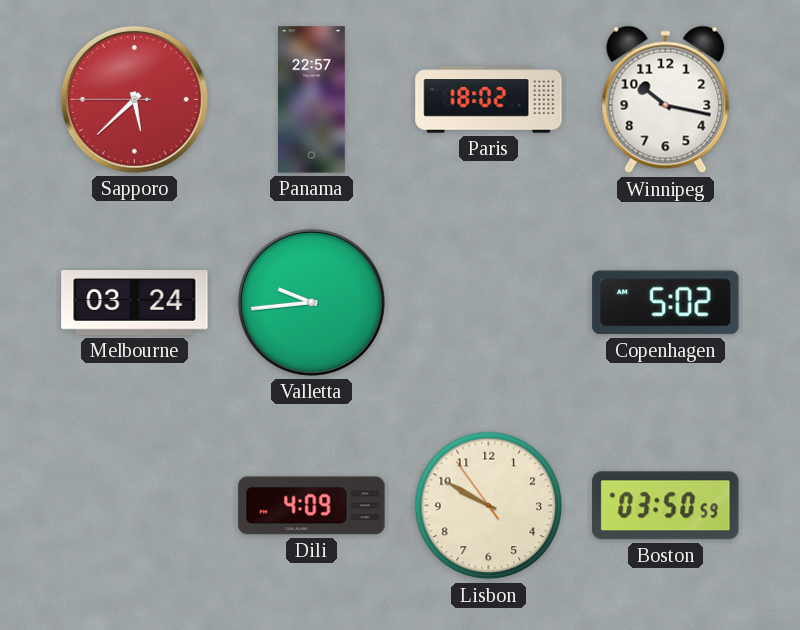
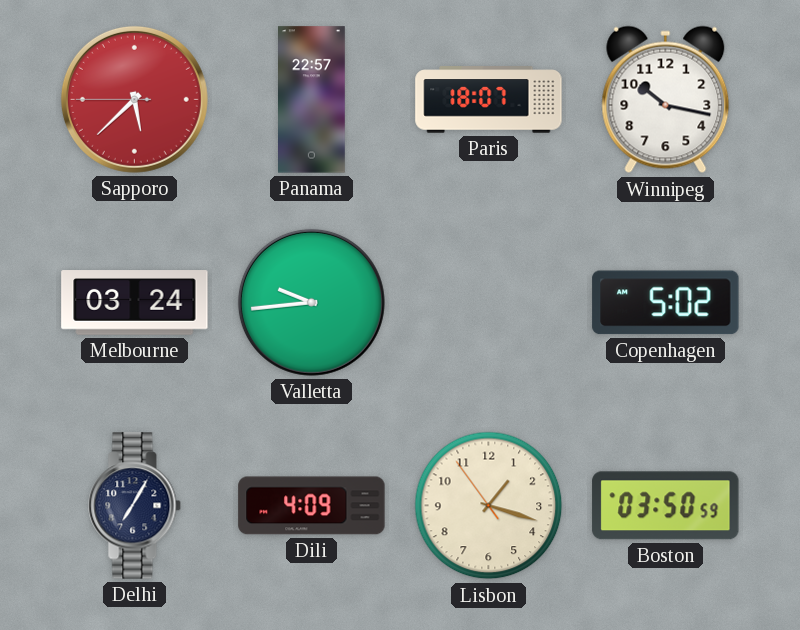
Paris: 18:02 -> 18:07
Delhi: none -> 7:05
Lisbon: 9:49 -> 1:17
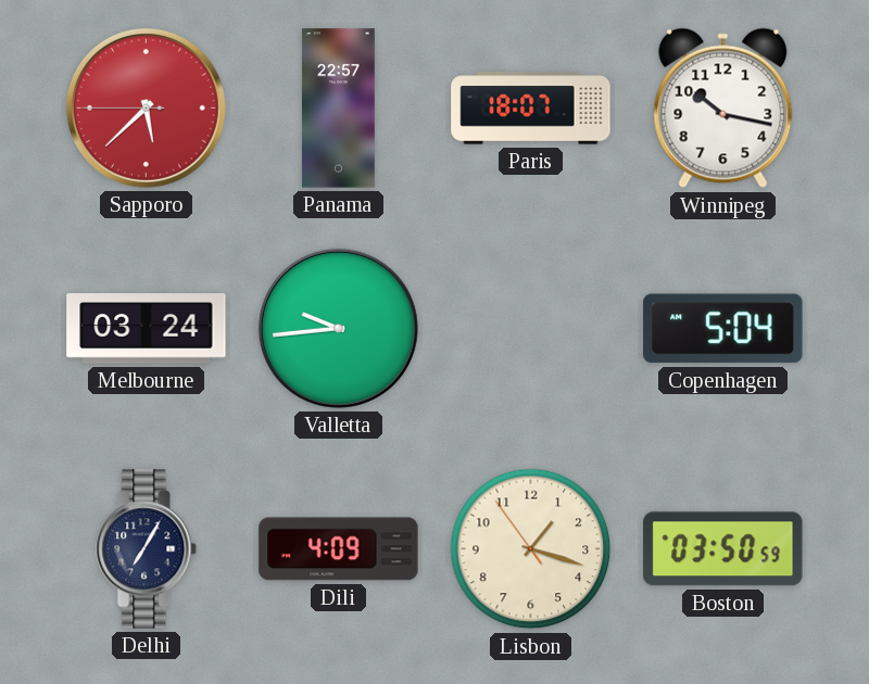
Copenhagen: 5:02 -> 5:04
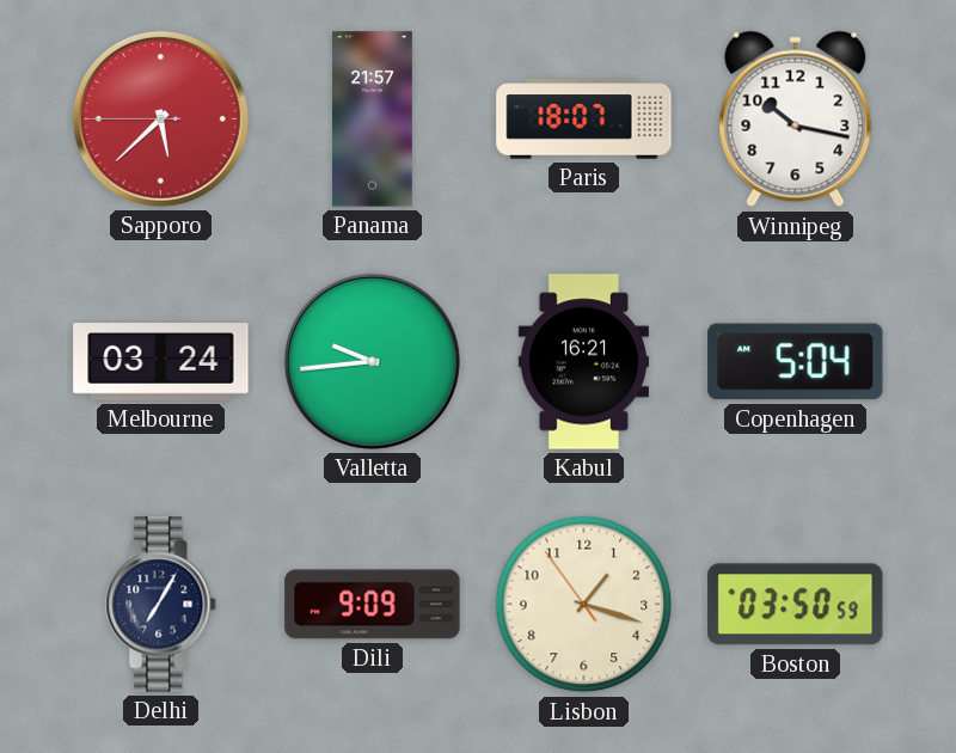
Panama: 22:57 -> 21:57
Kabul: none -> 16:21
Dili: 4:09 -> 9:09
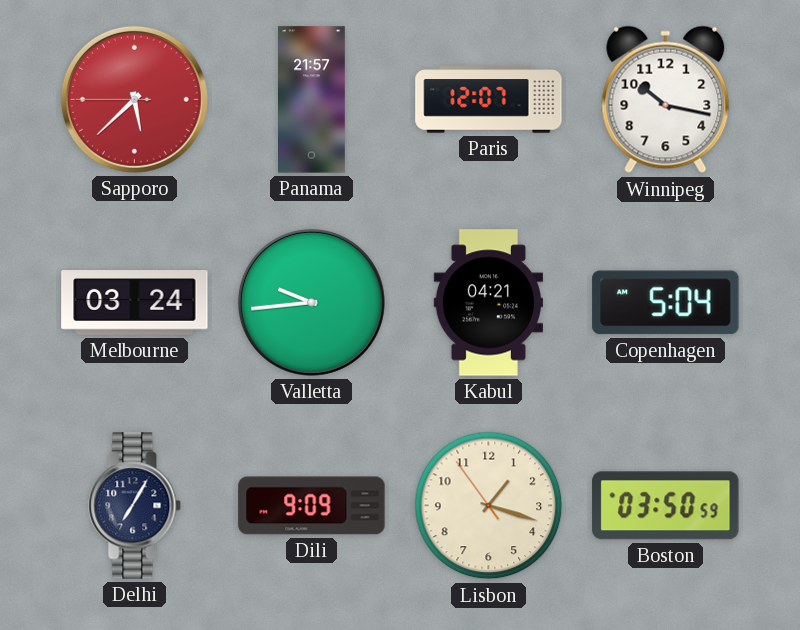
Paris: 18:07 -> 12:07
Kabul: 16:21 -> 04:21
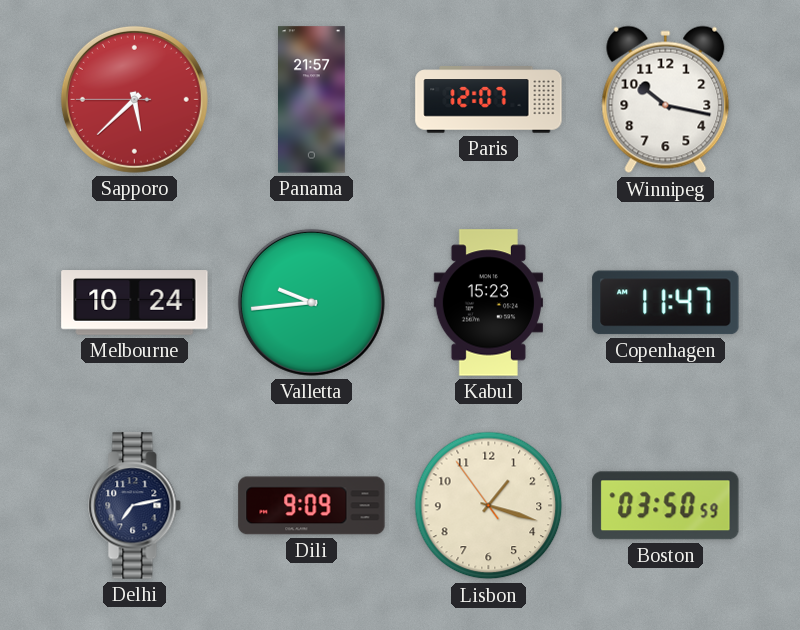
Melbourne: 03:24 -> 10:24
Kabul: 04:21 -> 15:23
Copenhagen: 5:04 -> 11:47
Delhi: 7:05 -> 7:13
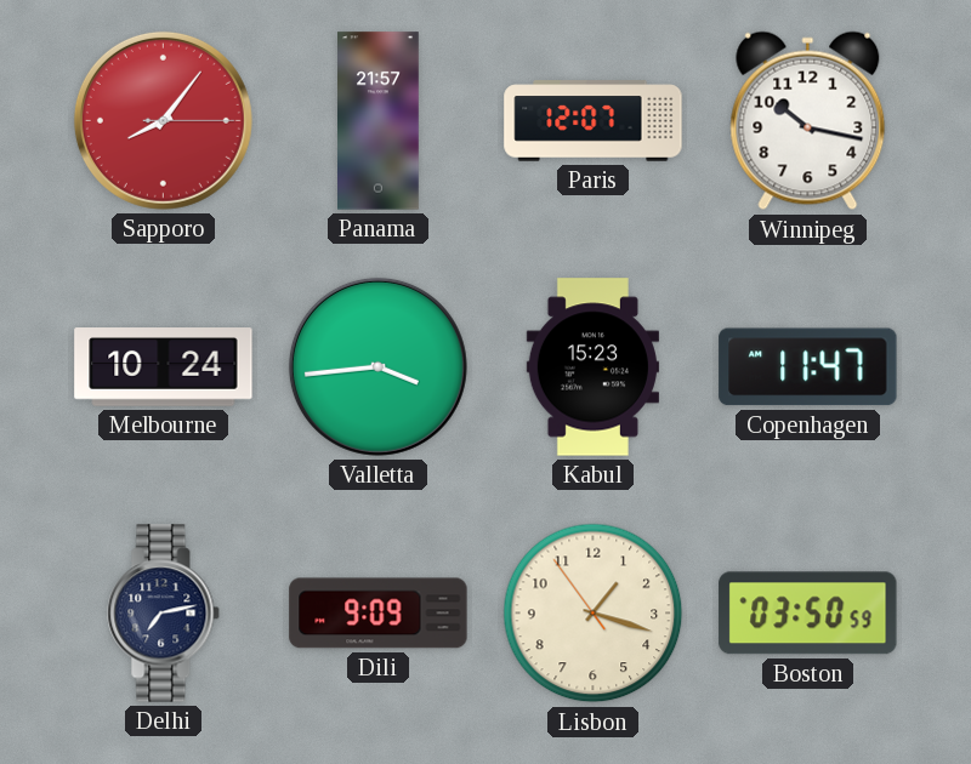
Sapporo: 5:37 -> 8:06
Valletta: 9:44 -> 3:44
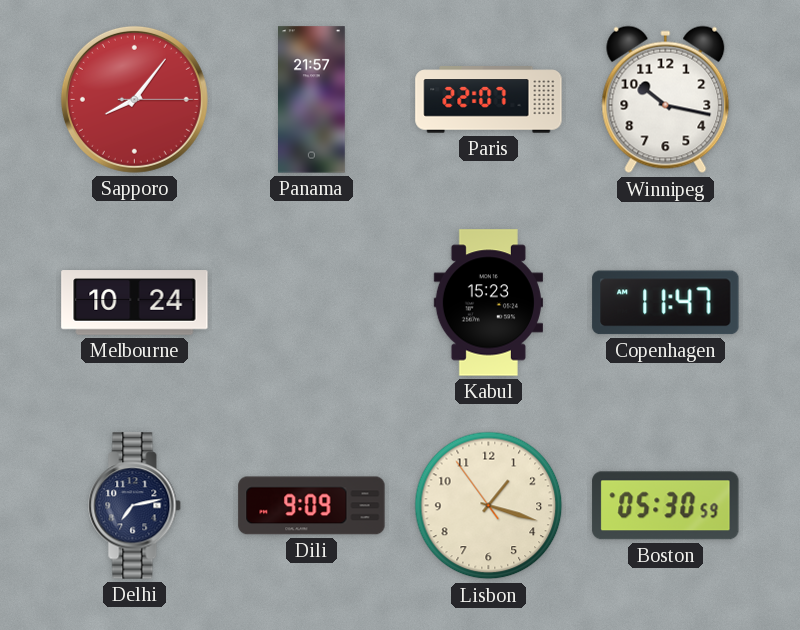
Paris: 12:07 -> 22:07
Valletta: 3:44 -> none
Boston: 03:50 -> 05:30
